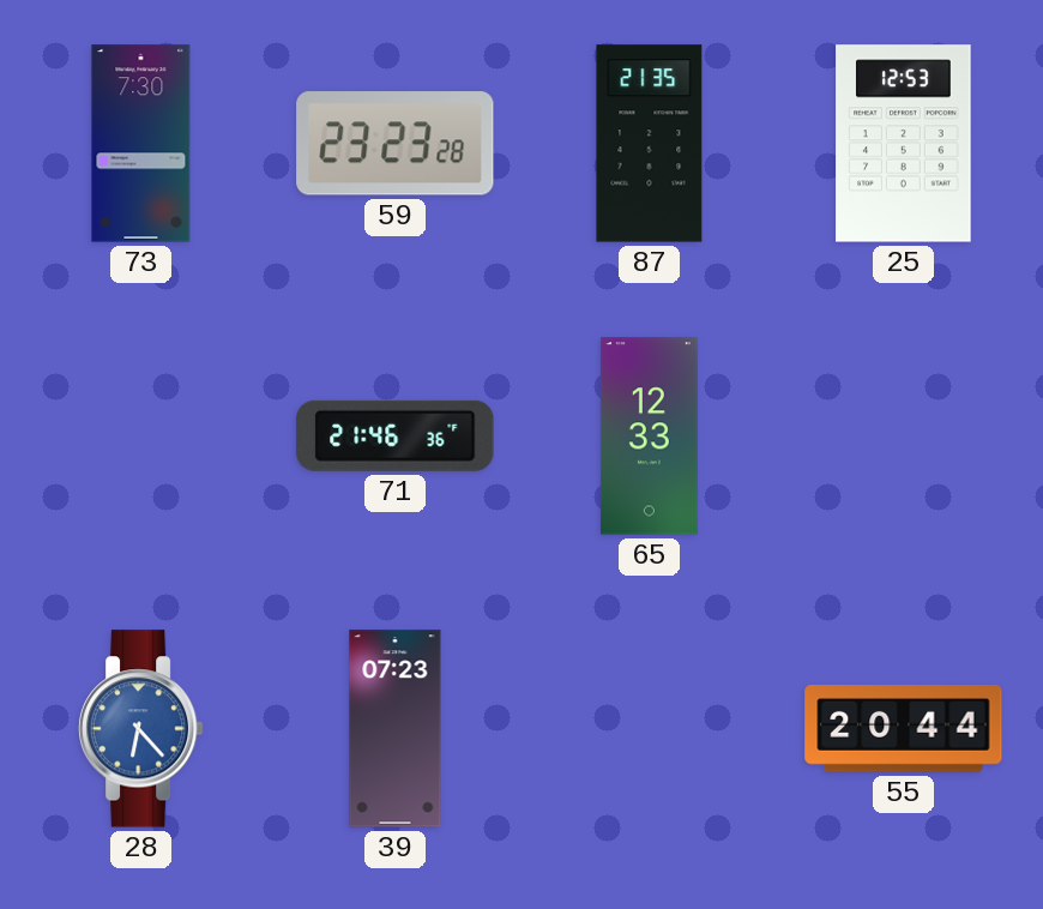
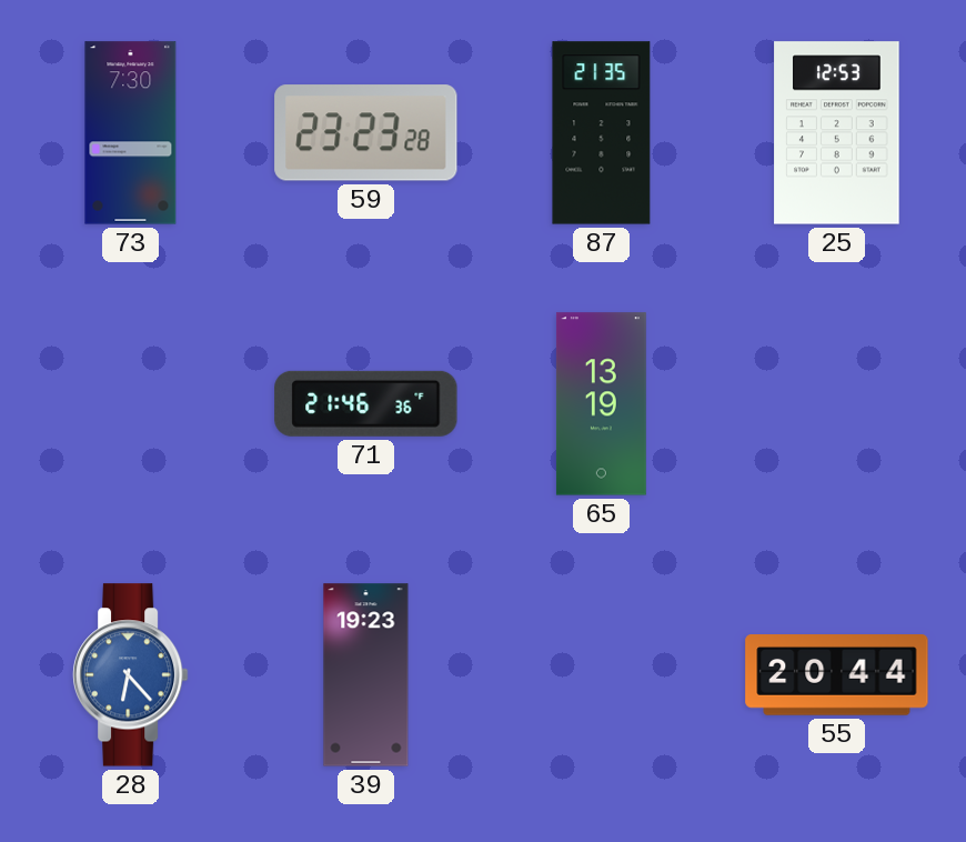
65: 12:33 -> 13:19
39: 07:23 -> 19:23
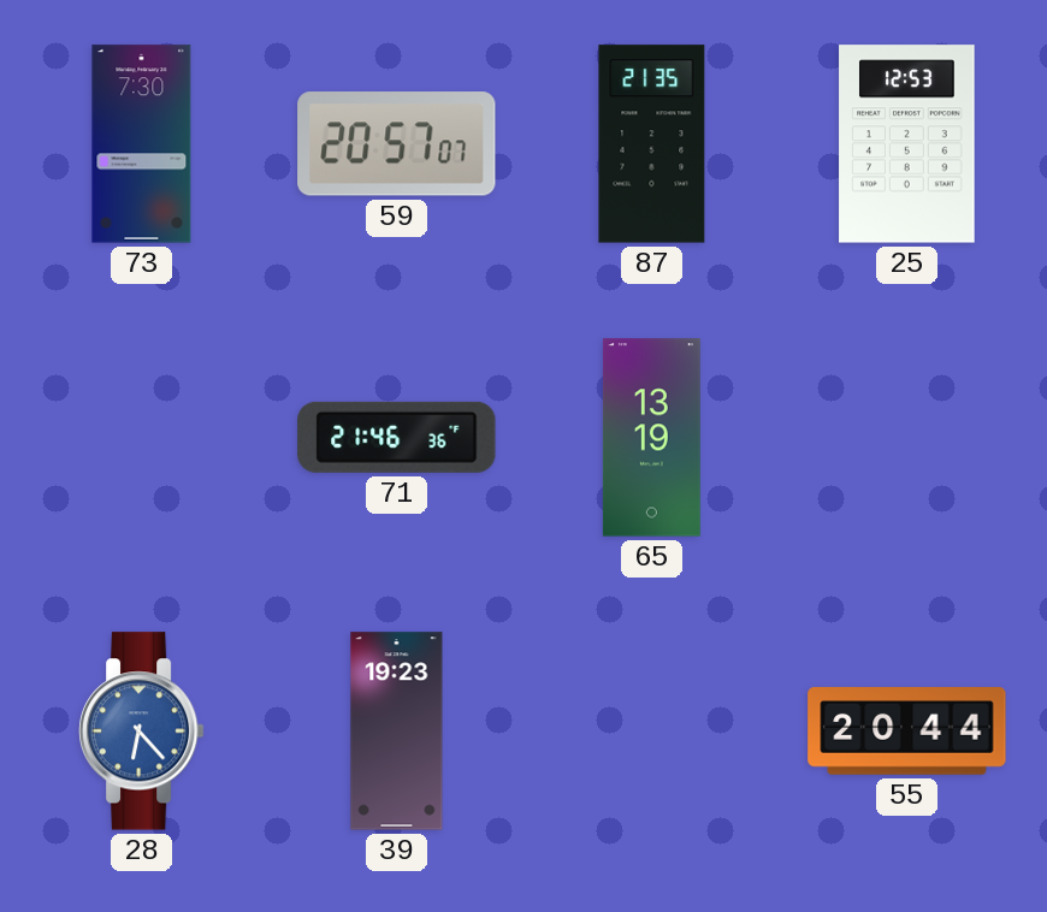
59: 23:23 -> 20:57
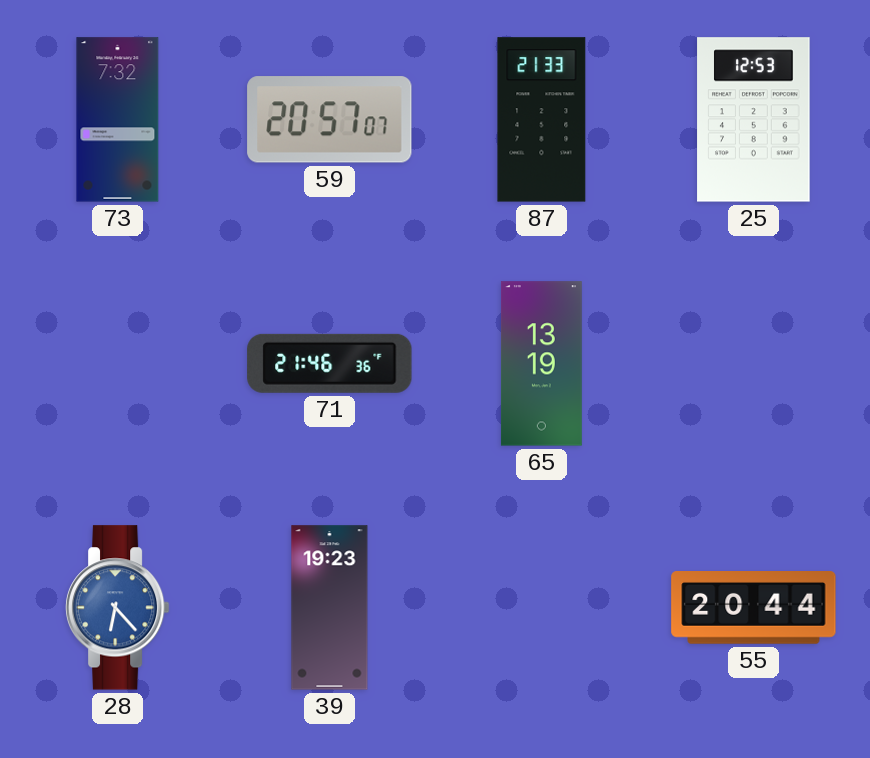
73: 7:30 -> 7:32
87: 21:35 -> 21:33
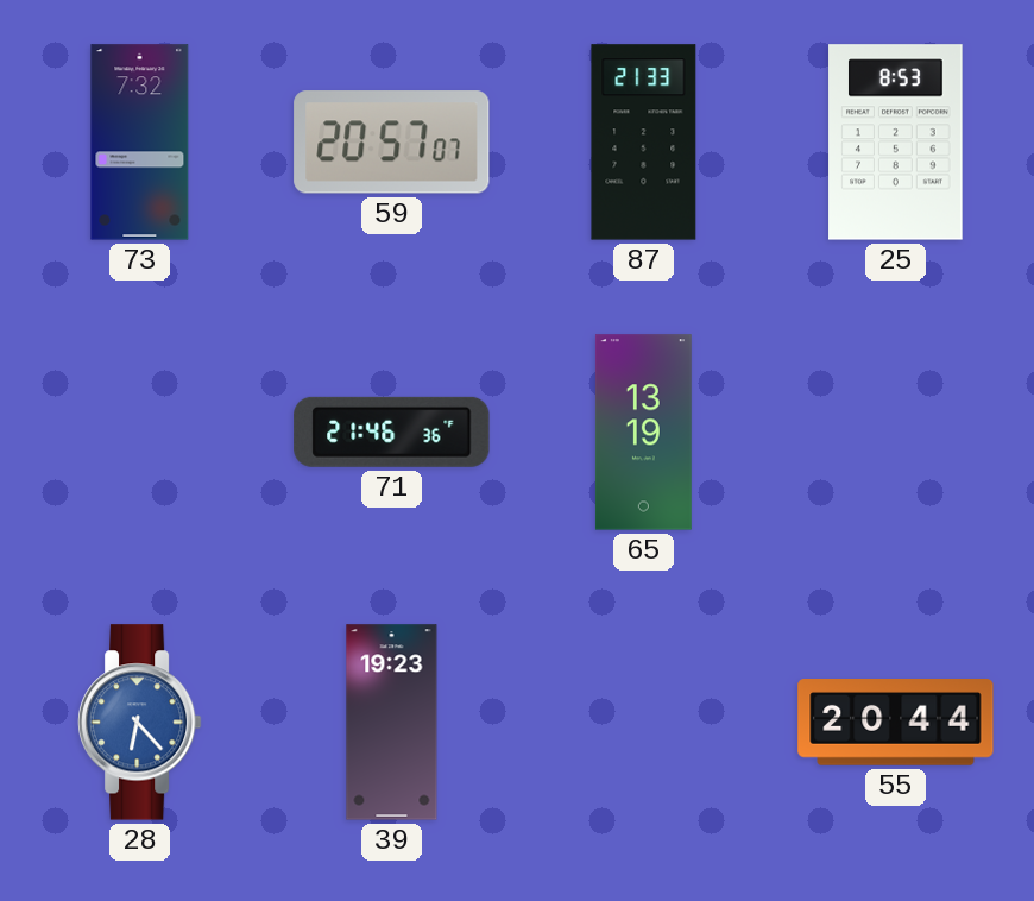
25: 12:53 -> 8:53
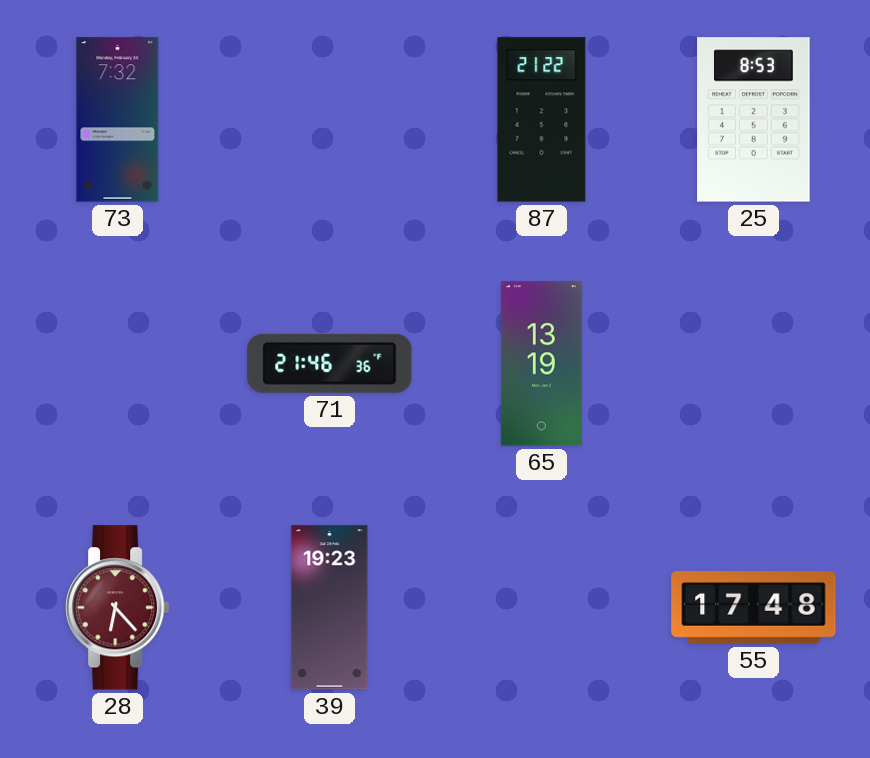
59: 20:57 -> none
87: 21:33 -> 21:22
28 dial: blue -> burgundy
55: 20:44 -> 17:48
